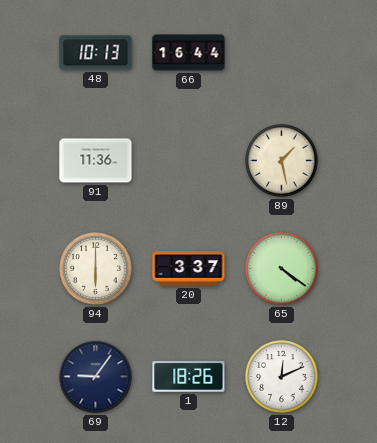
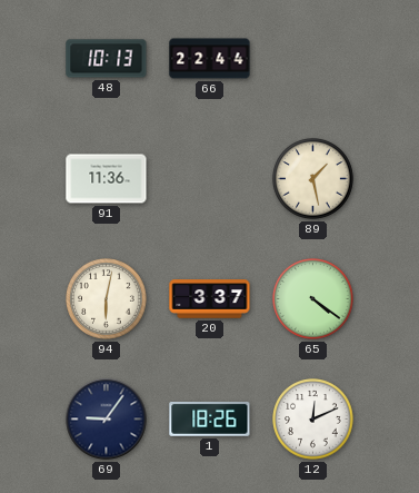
66: 16:44 -> 22:44
94: 6:00 -> 6:02
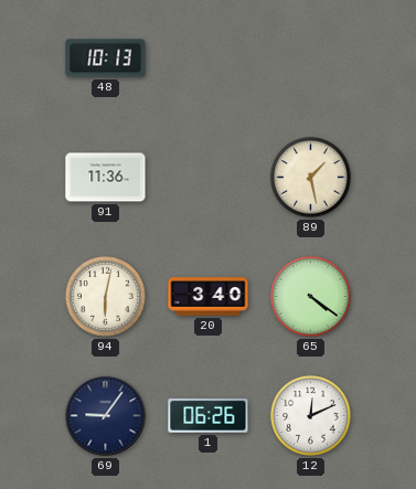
66: 22:44 -> none
20: 3:37 -> 3:40
1: 18:26 -> 06:26
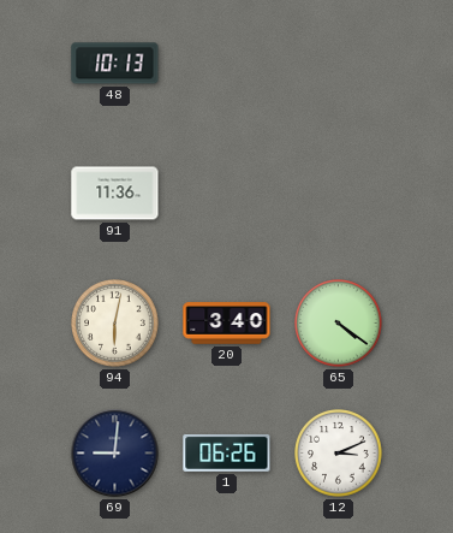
89: 1:28 -> none
69: 9:06 -> 9:01
12: 12:11 -> 3:11
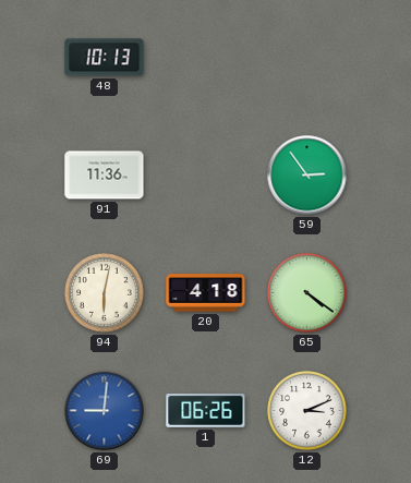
59: none -> 2:54
20: 3:40 -> 4:18
69 dial: navy -> blue
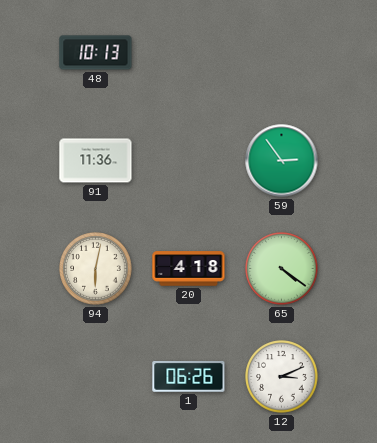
69: 9:01 -> none
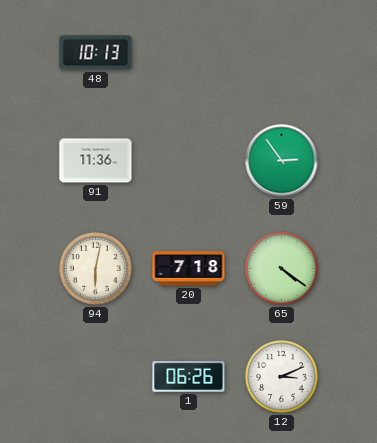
20: 4:18 -> 7:18
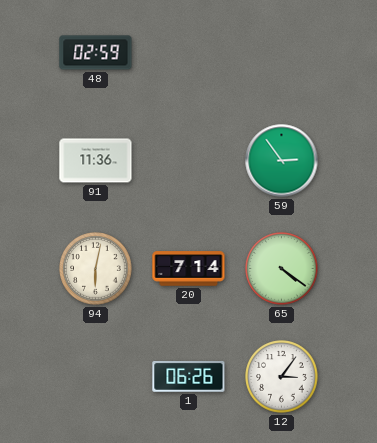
48: 10:13 -> 02:59
20: 7:18 -> 7:14
12: 3:11 -> 3:06
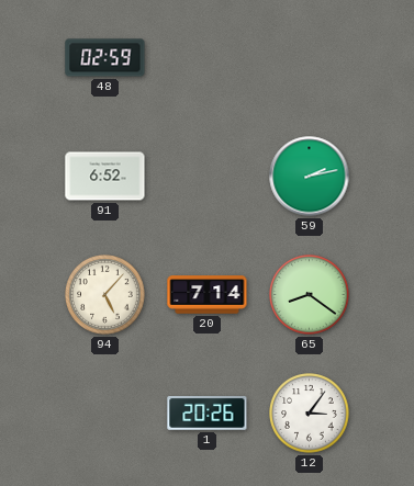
91: 11:36 -> 6:52
59: 2:54 -> 2:13
94: 6:02 -> 5:07
65: 4:21 -> 8:21
1: 06:26 -> 20:26
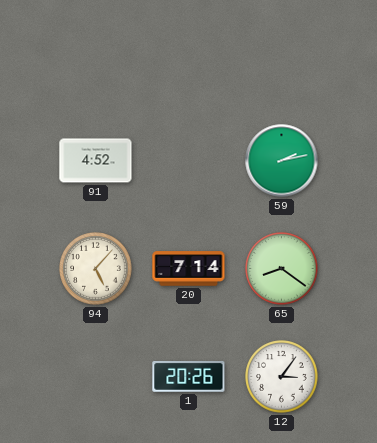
48: 02:59 -> none
91: 6:52 -> 4:52
